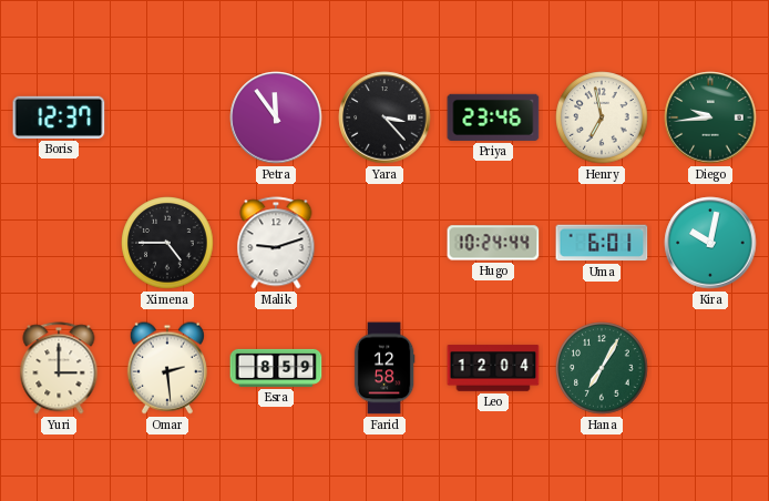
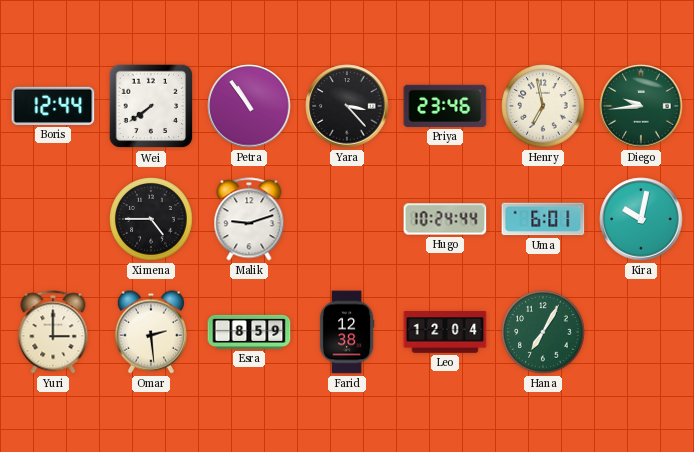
Boris: 12:37 -> 12:44
Wei: none -> 7:39
Petra: 11:54 -> 10:54
Farid: 12:58 -> 12:38
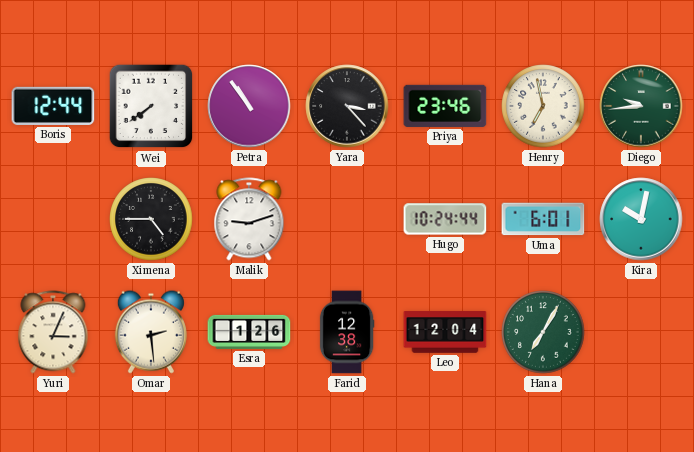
Yuri: 3:00 -> 3:04
Esra: 8:59 -> 1:26
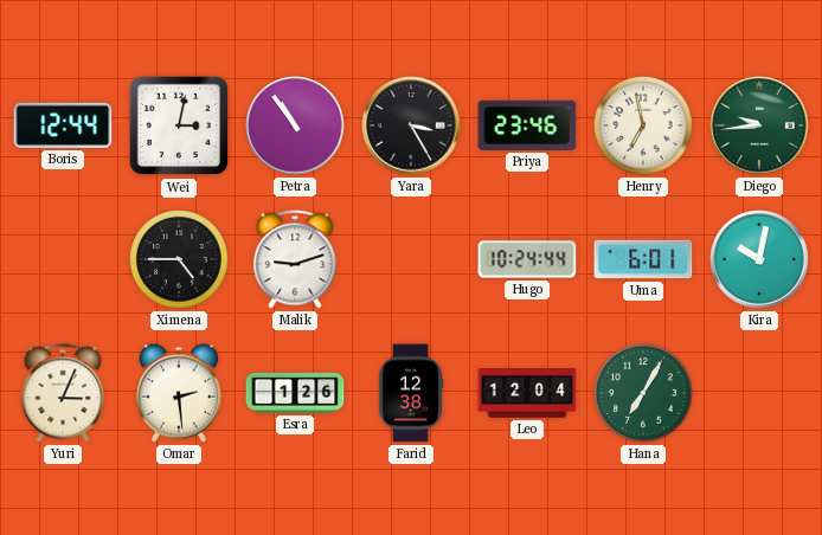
Wei: 7:39 -> 3:02
Yara: 3:23 -> 3:25
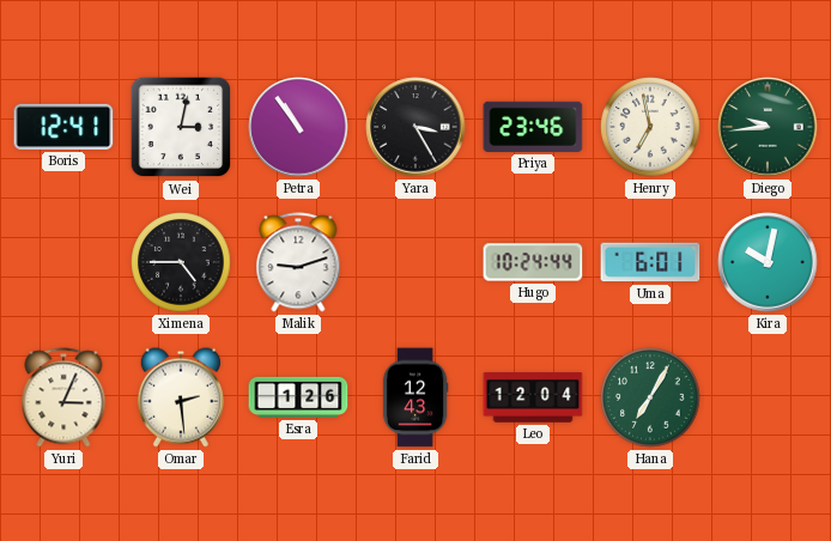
Boris: 12:44 -> 12:41
Farid: 12:38 -> 12:43
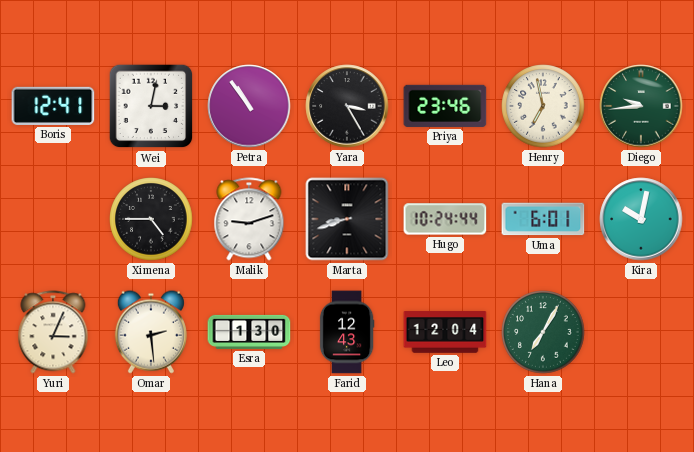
Marta: none -> 8:42
Esra: 1:26 -> 1:30
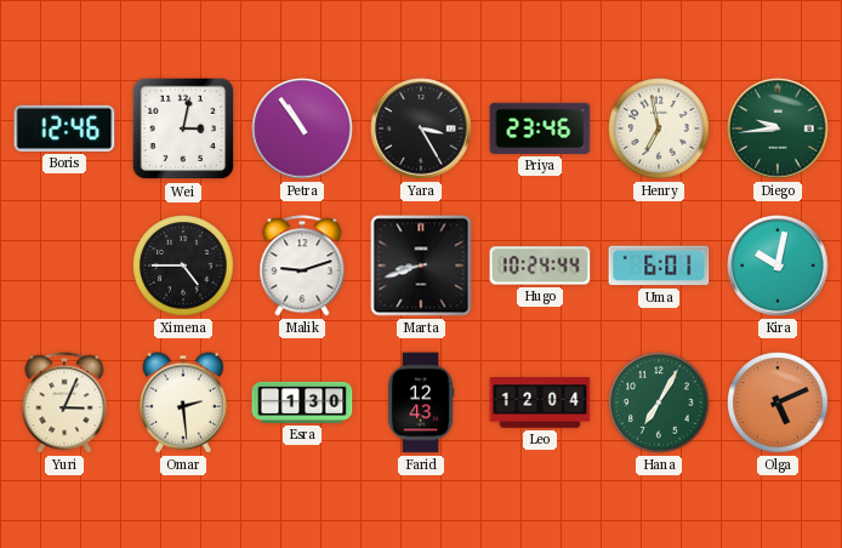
Boris: 12:41 -> 12:46
Olga: none -> 5:11
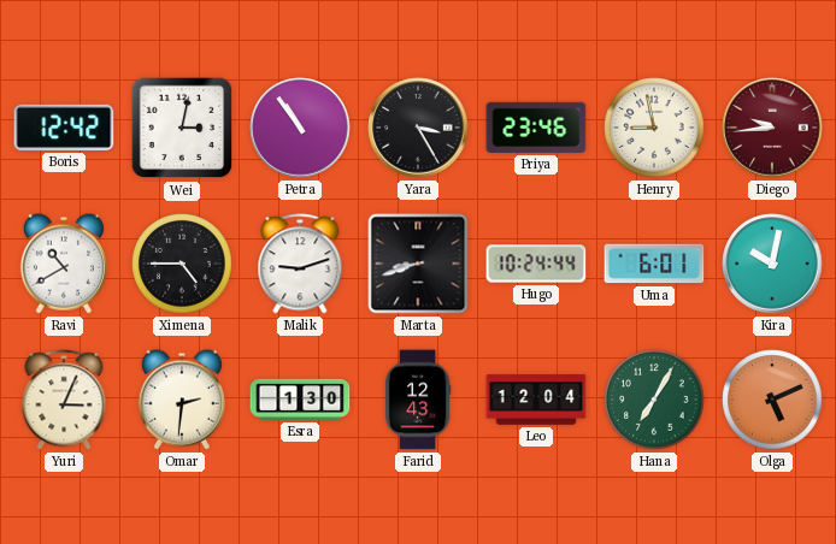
Boris: 12:46 -> 12:42
Henry: 6:58 -> 8:58
Diego dial: green -> burgundy
Ravi: none -> 10:40
Omar: 2:29 -> 2:31
